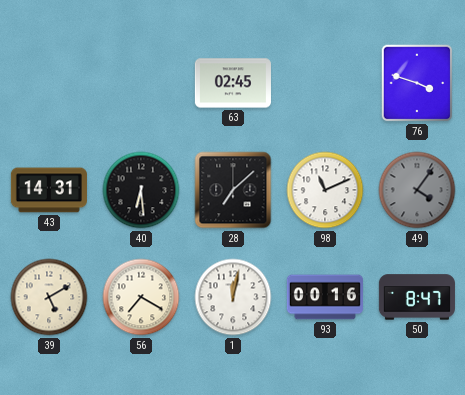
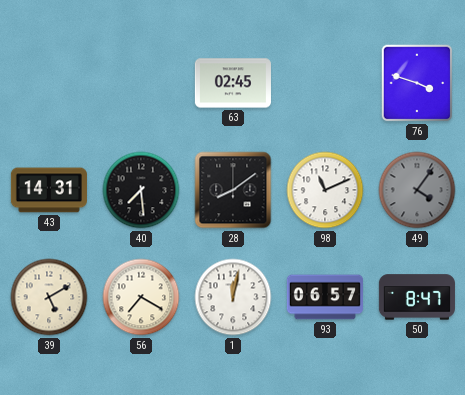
40: 6:29 -> 7:29
28: 7:08 -> 8:09
93: 00:16 -> 06:57
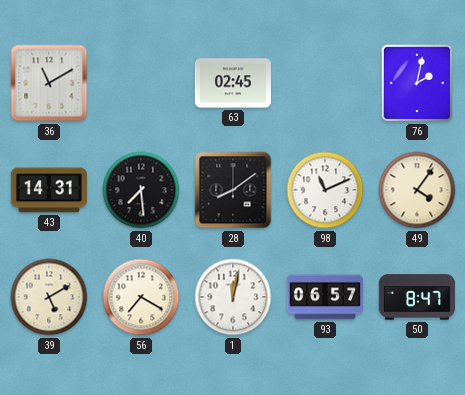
36: none -> 11:10
76: 3:48 -> 2:02
49 dial: grey -> cream
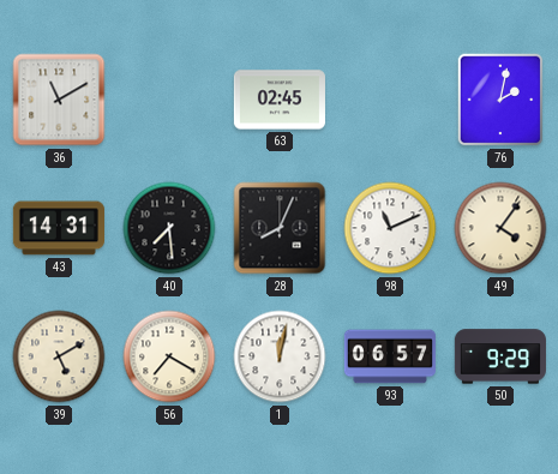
28: 8:09 -> 8:04
50: 8:47 -> 9:29
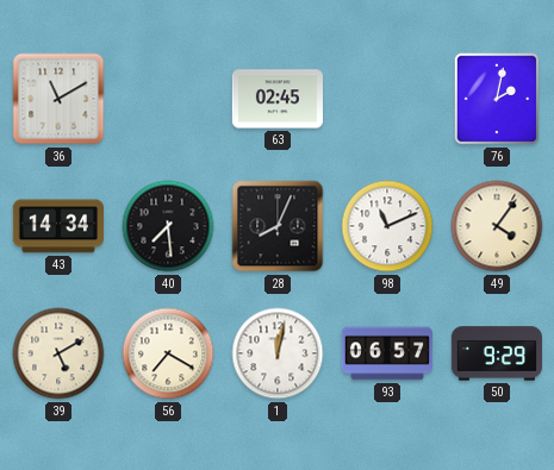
43: 14:31 -> 14:34
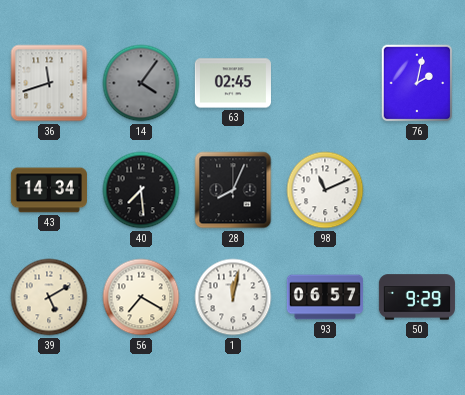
36: 11:10 -> 11:42
14: none -> 4:06
49: 4:06 -> none
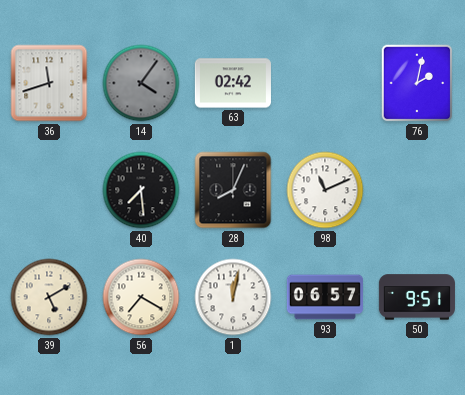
63: 02:45 -> 02:42
43: 14:34 -> none
50: 9:29 -> 9:51
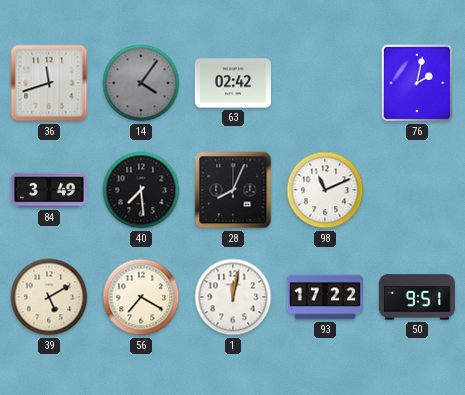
84: none -> 3:49
93: 06:57 -> 17:22
